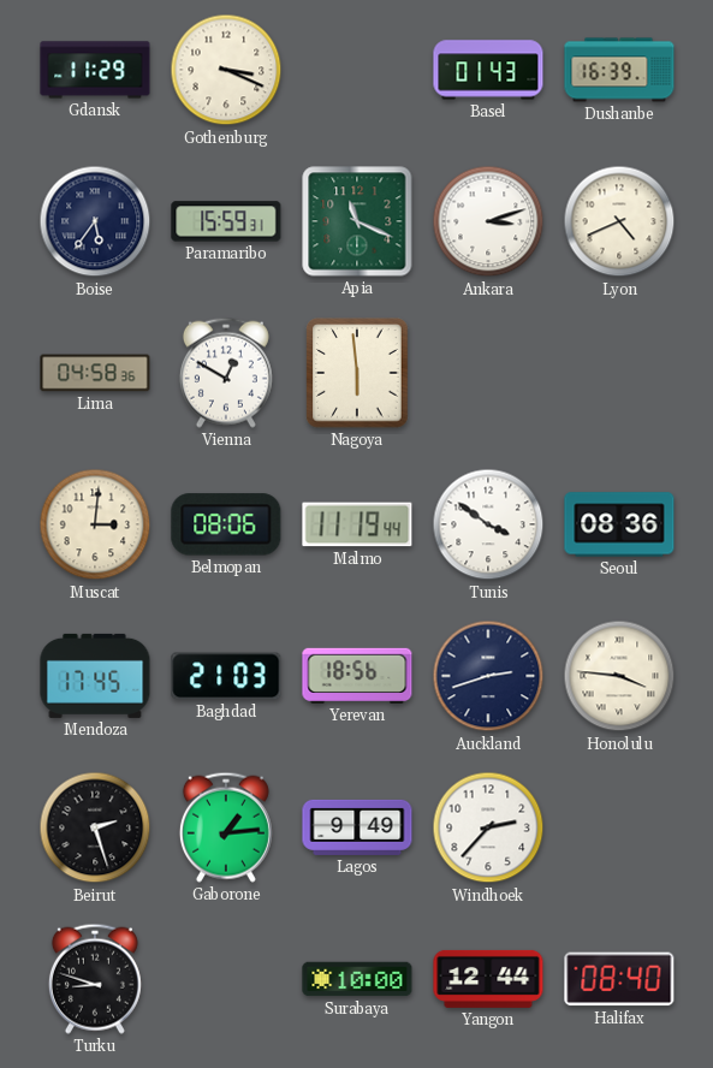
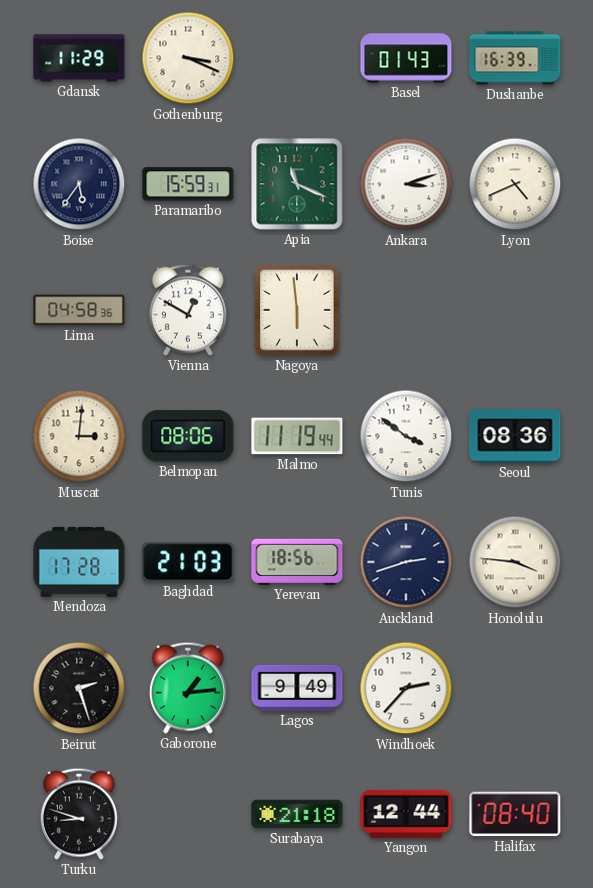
Mendoza: 17:45 -> 17:28
Surabaya: 10:00 -> 21:18
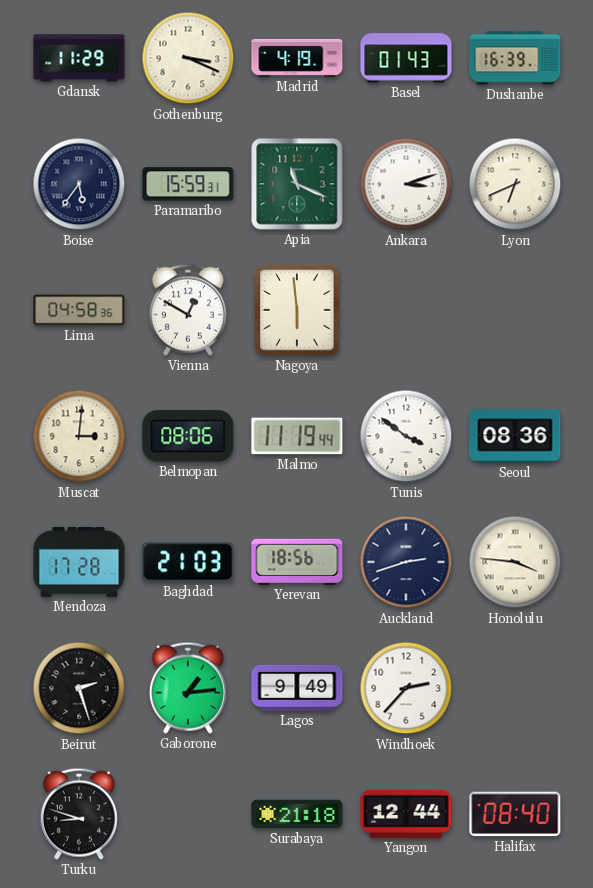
Madrid: none -> 4:19
Lyon: 4:41 -> 6:41
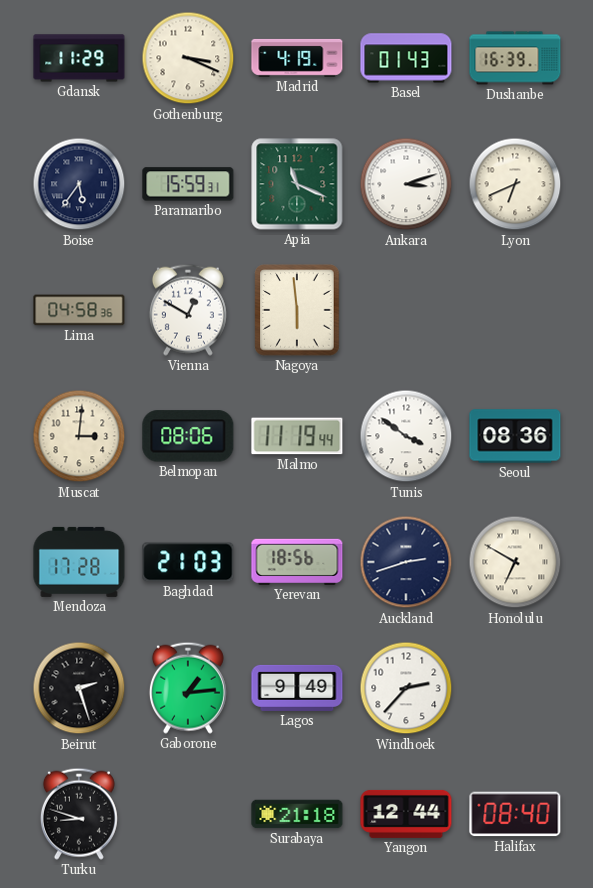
Honolulu: 3:46 -> 6:50
